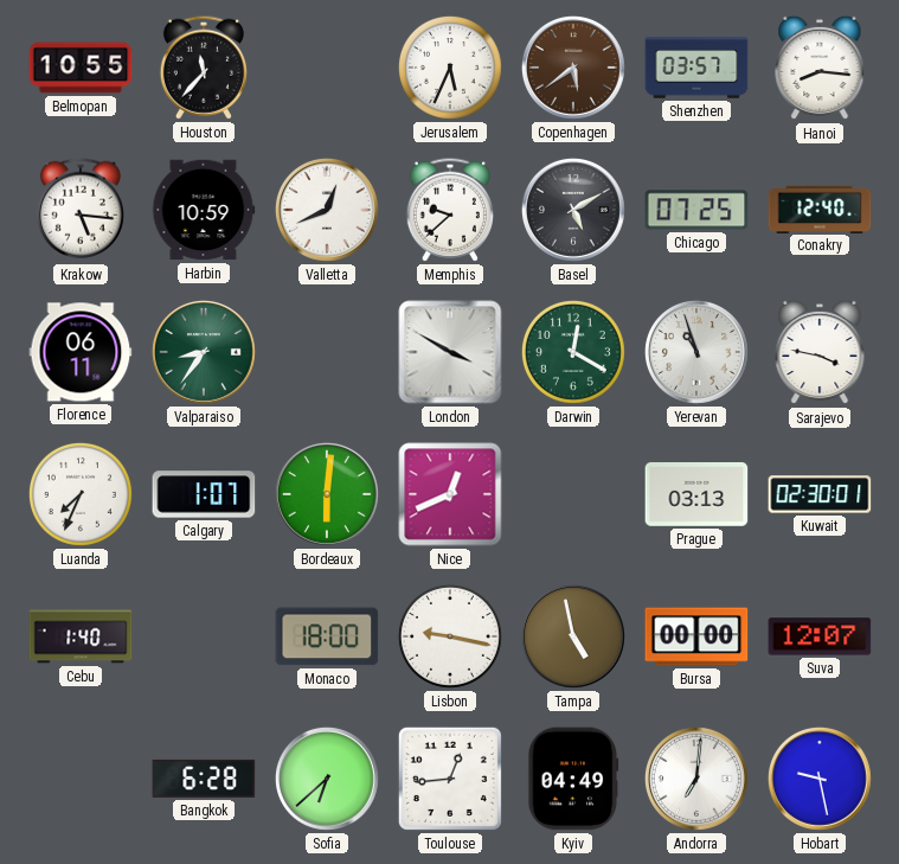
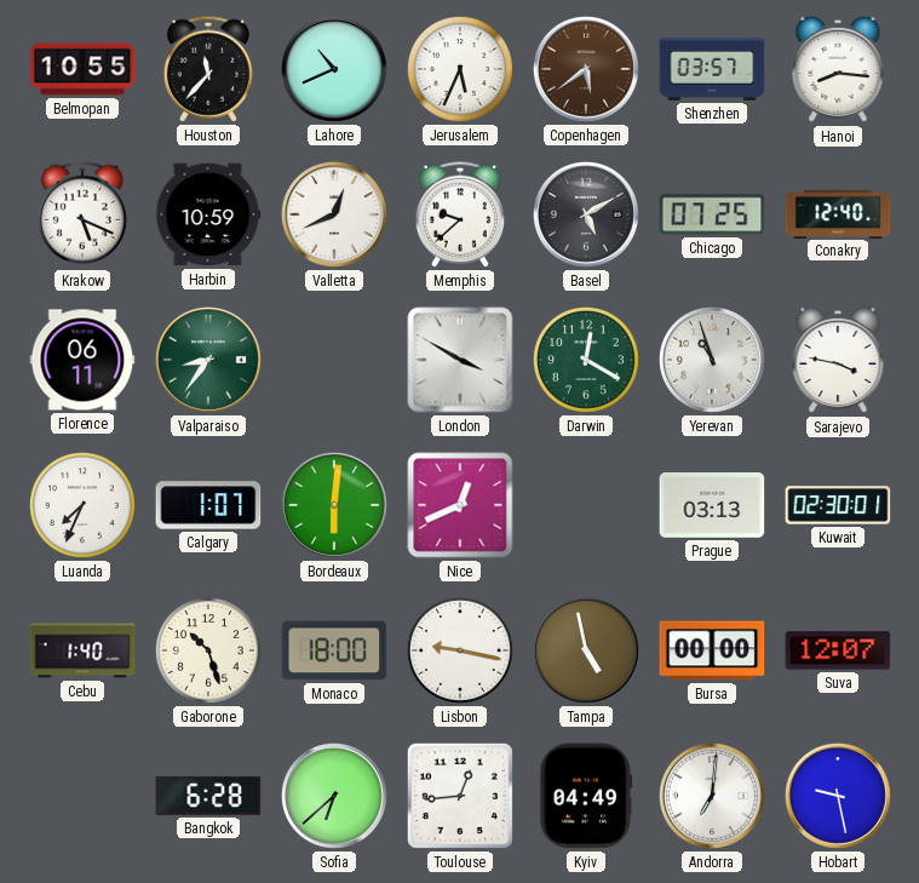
Lahore: none -> 10:41
Krakow: 5:16 -> 5:19
Gaborone: none -> 10:27
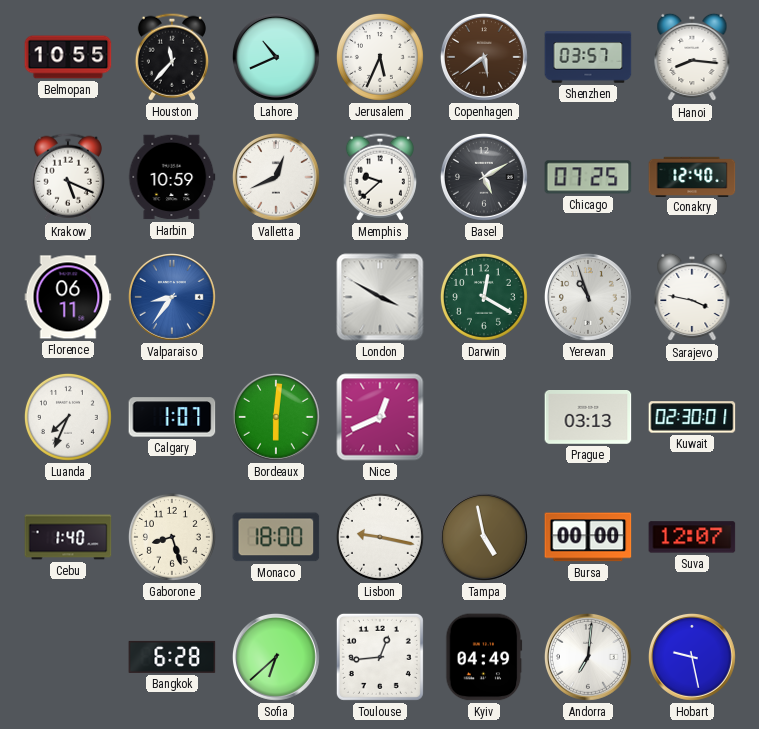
Valparaiso dial: green -> blue
Gaborone: 10:27 -> 8:27
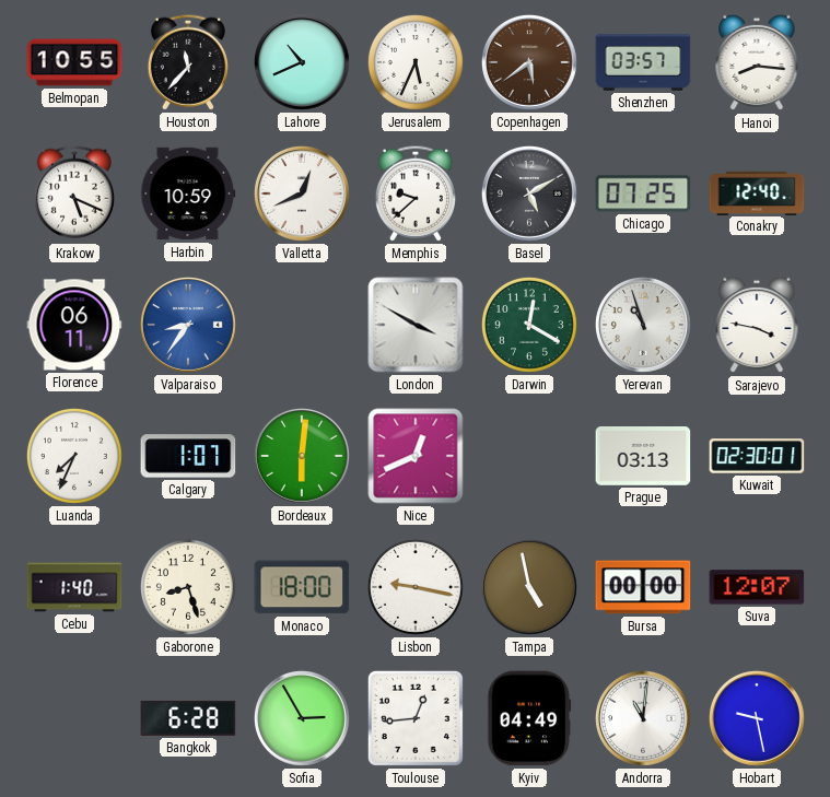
Sofia: 6:38 -> 2:55
Andorra: 7:01 -> 11:01
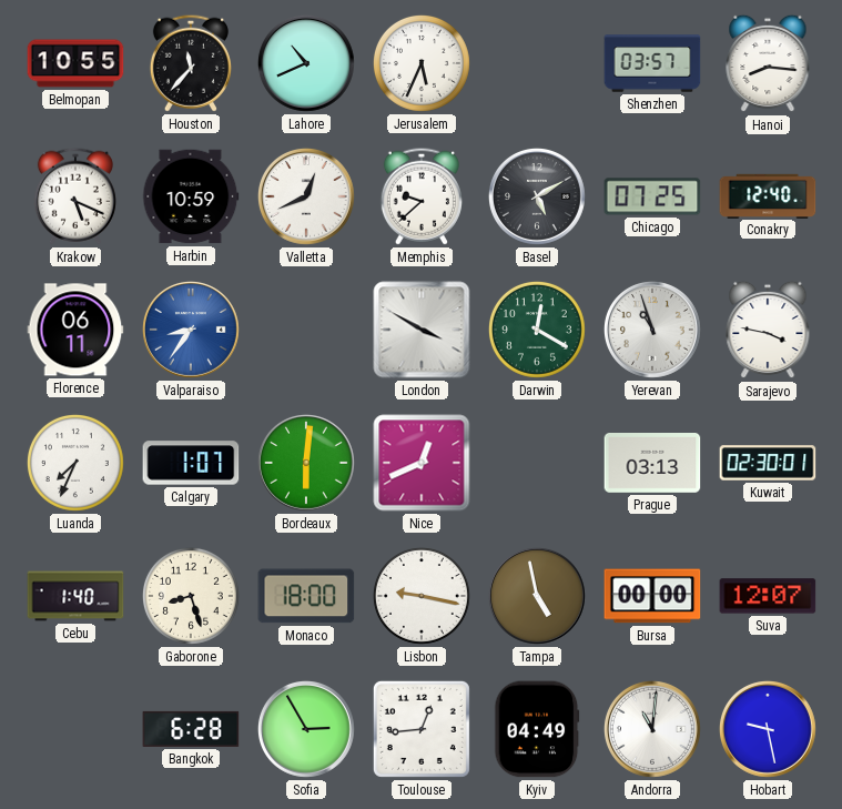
Copenhagen: 5:39 -> none
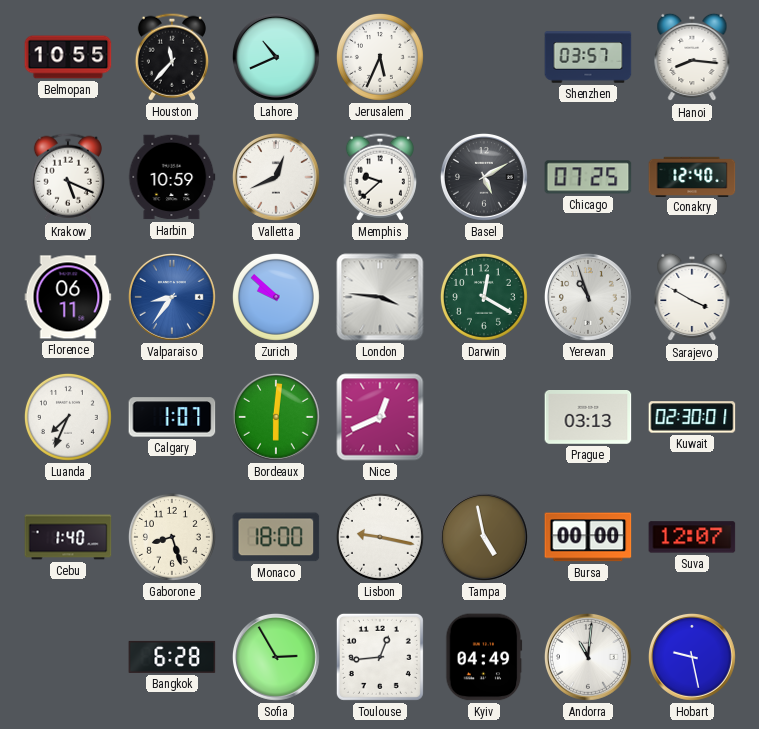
Zurich: none -> 9:52
London: 3:50 -> 3:46
Sarajevo: 3:47 -> 3:50
